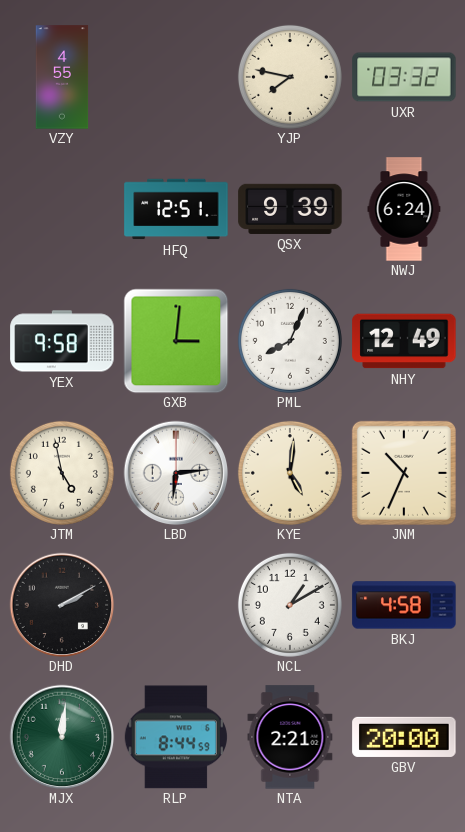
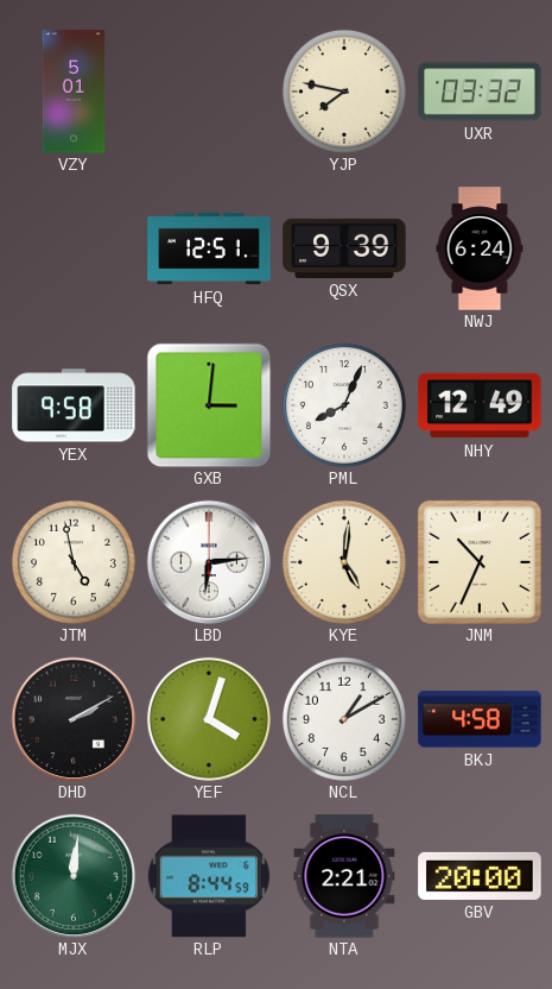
VZY: 4:55 -> 5:01
YEF: none -> 4:03
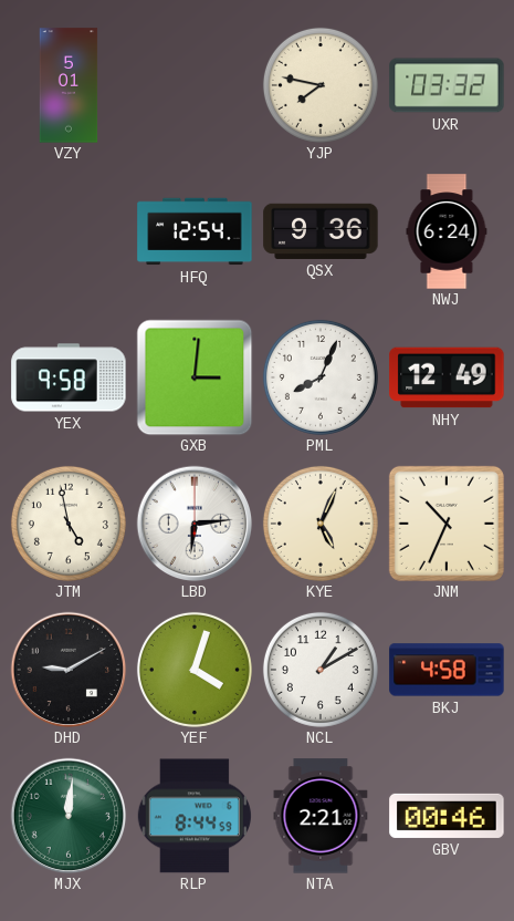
HFQ: 12:51 -> 12:54
QSX: 9:39 -> 9:36
KYE: 5:01 -> 5:04
DHD: 2:10 -> 9:10
GBV: 20:00 -> 00:46
